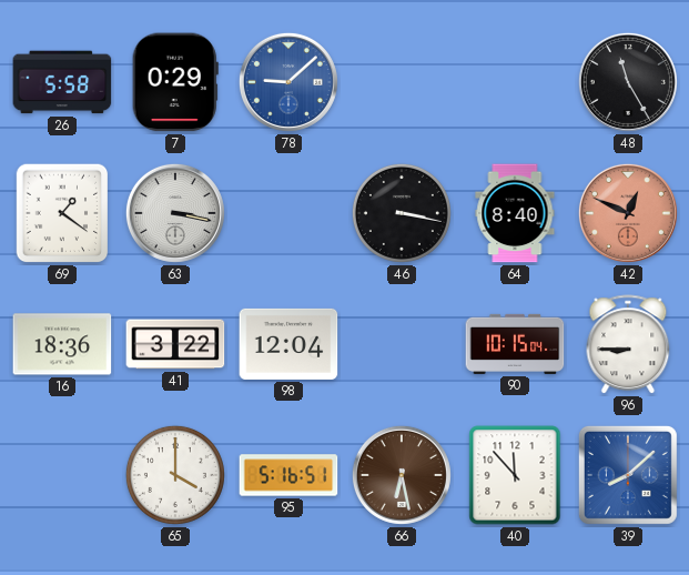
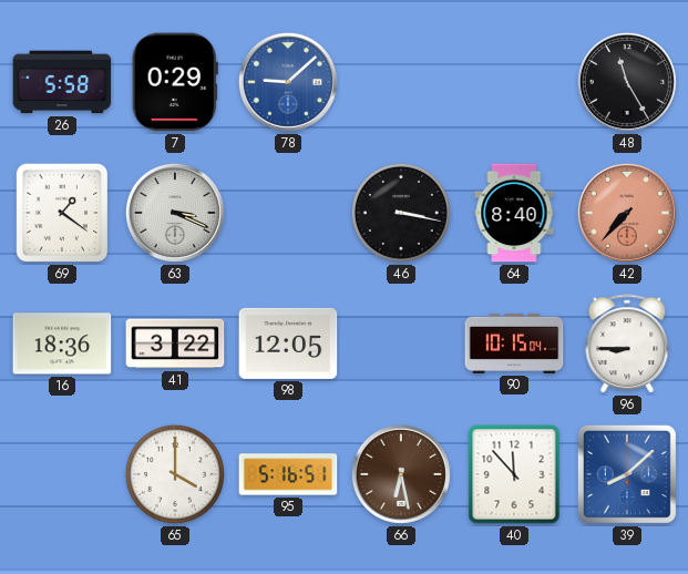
63: 3:17 -> 3:19
42: 12:49 -> 7:37
98: 12:04 -> 12:05
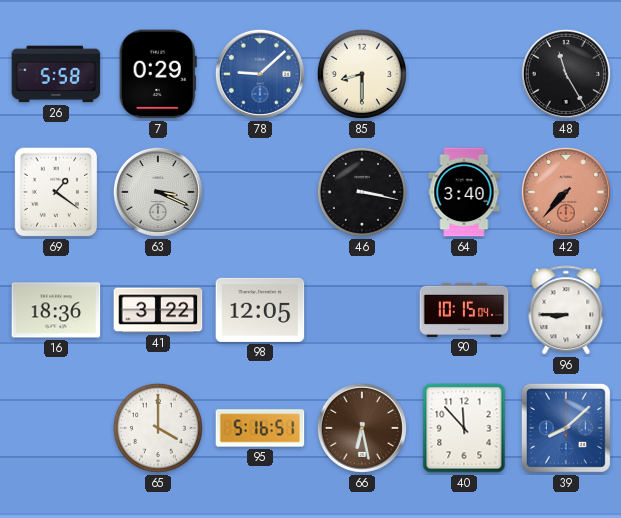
85: none -> 8:30
64: 8:40 -> 3:40
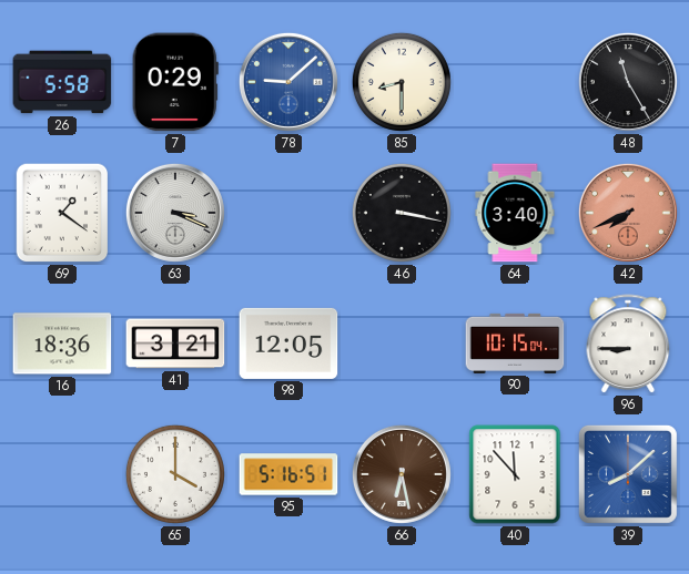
42: 7:37 -> 7:41
41: 3:22 -> 3:21
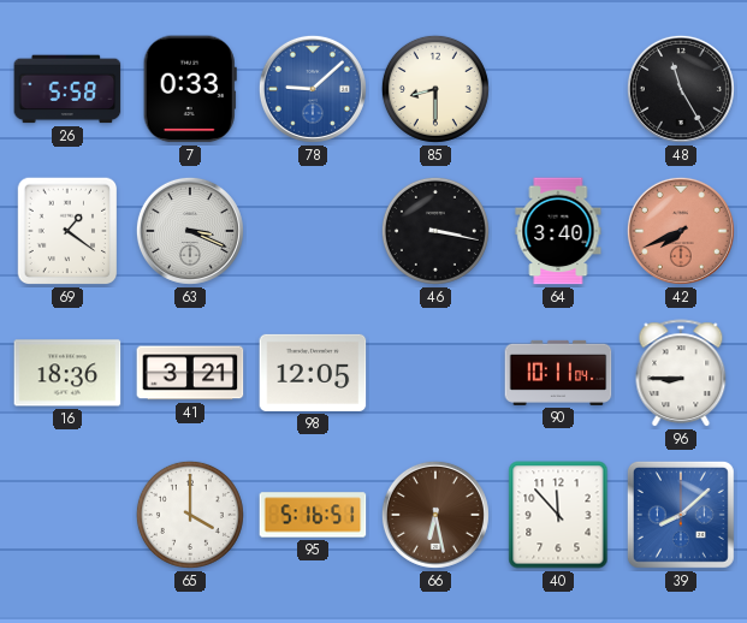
7: 0:29 -> 0:33
90: 10:15 -> 10:11
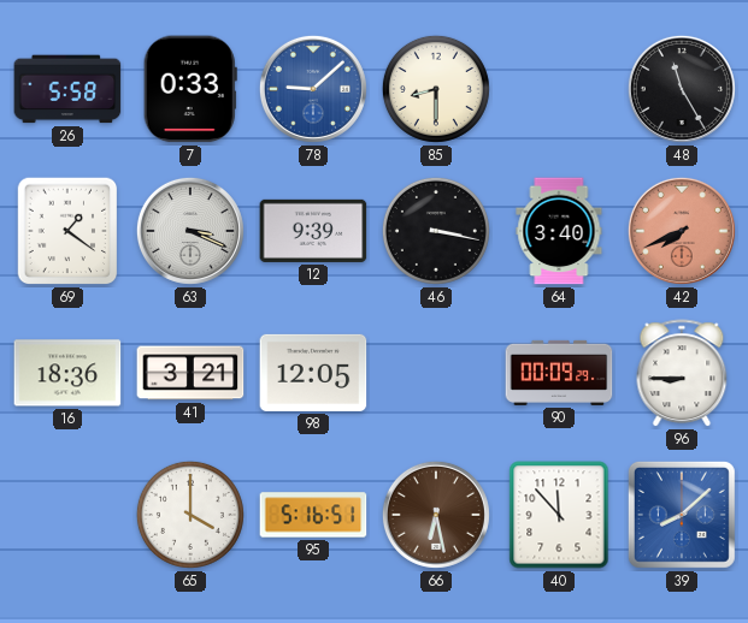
12: none -> 9:39
90: 10:11 -> 00:09
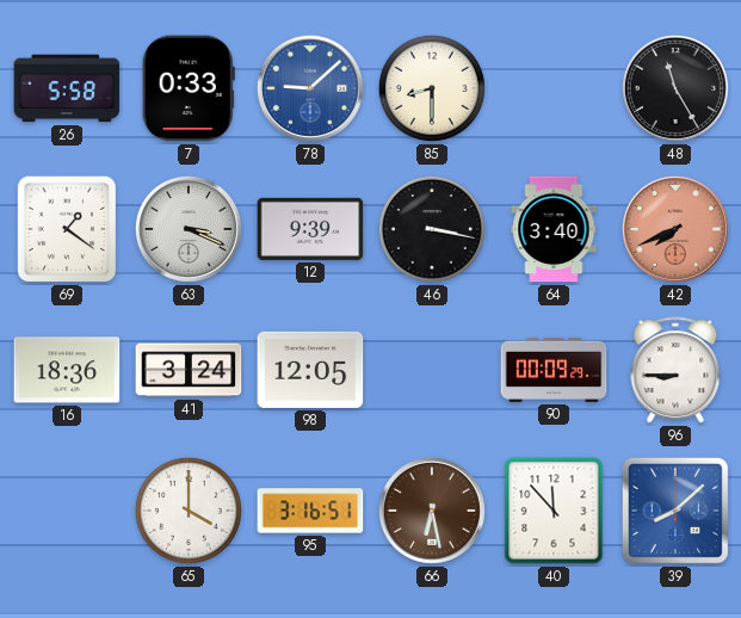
41: 3:21 -> 3:24
95: 5:16 -> 3:16
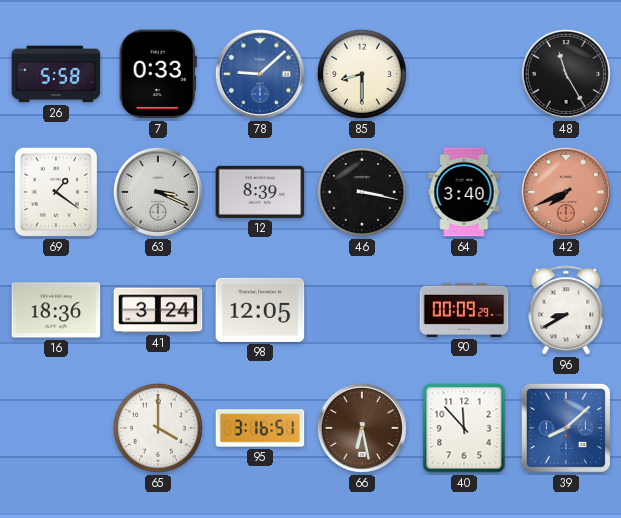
12: 9:39 -> 8:39
96: 8:45 -> 8:40
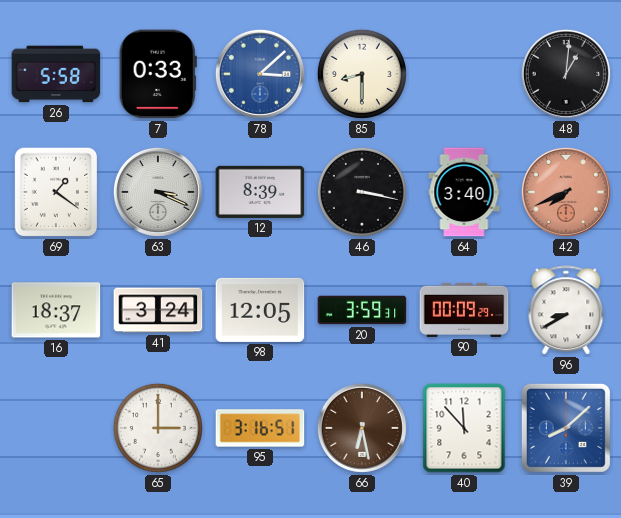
78: 9:08 -> 3:08
48: 11:25 -> 1:01
16: 18:36 -> 18:37
20: none -> 3:59
65: 4:00 -> 3:00
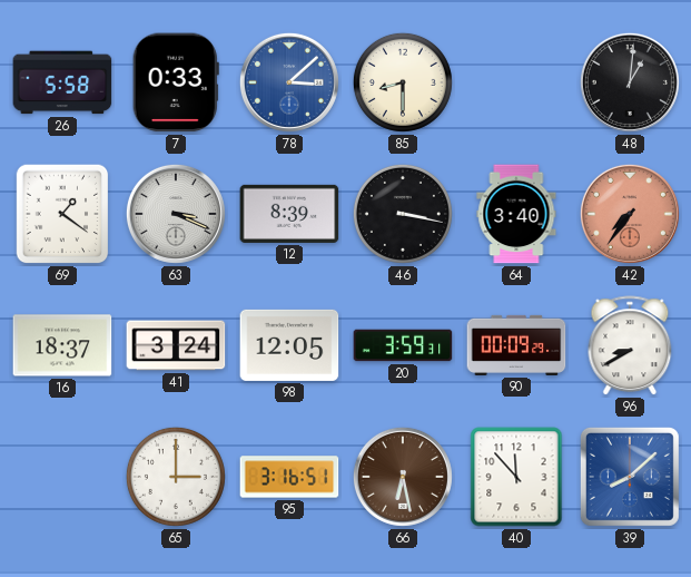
42: 7:41 -> 7:36
